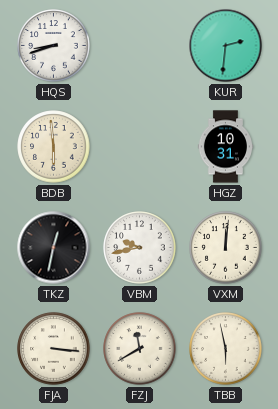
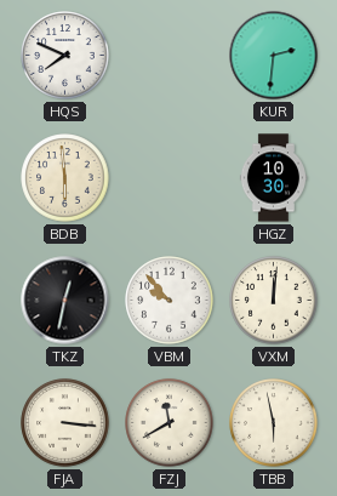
HQS: 8:42 -> 7:49
HGZ: 10:31 -> 10:30
VBM: 9:43 -> 9:53
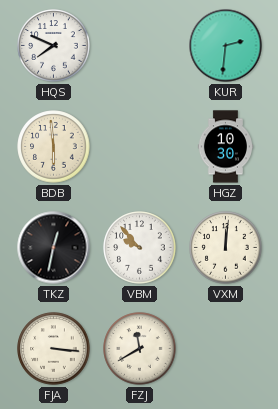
TBB: 5:58 -> none
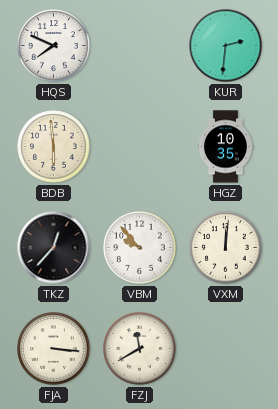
HGZ: 10:30 -> 10:35
TKZ: 12:32 -> 12:37
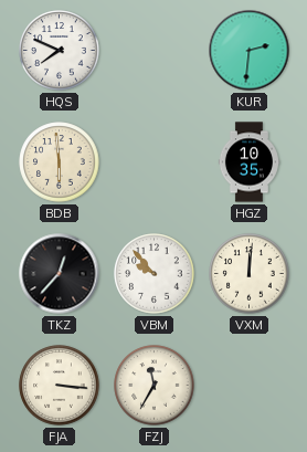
FZJ: 11:40 -> 11:35
